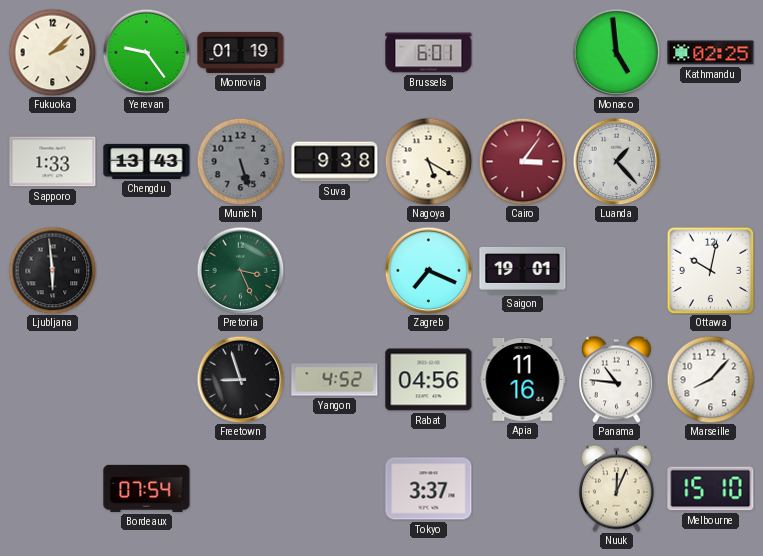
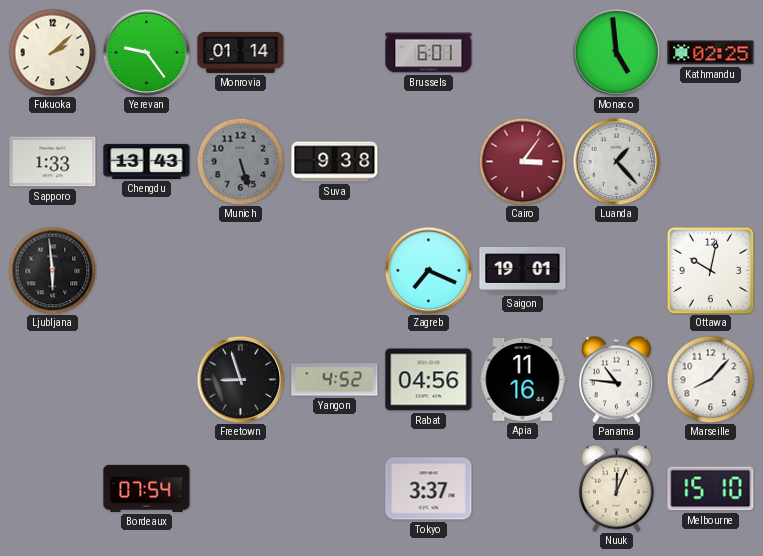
Monrovia: 01:19 -> 01:14
Nagoya: 5:20 -> none
Pretoria: 3:26 -> none
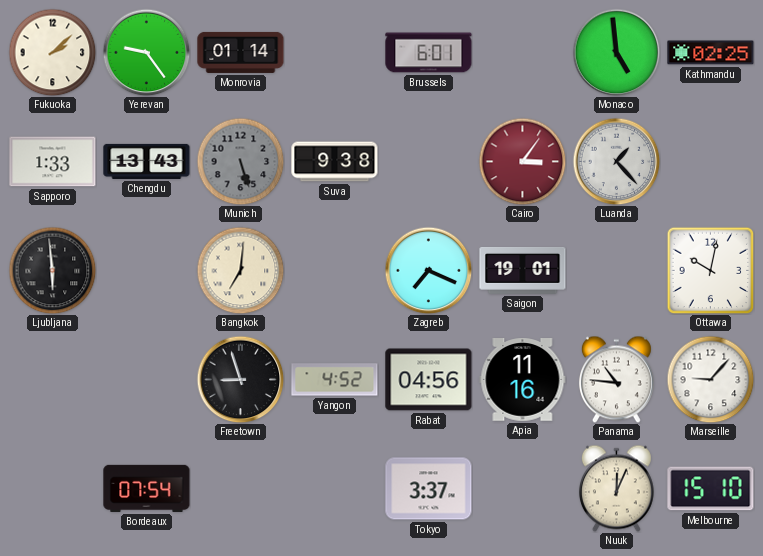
Bangkok: none -> 7:01
Marseille: 8:07 -> 9:07
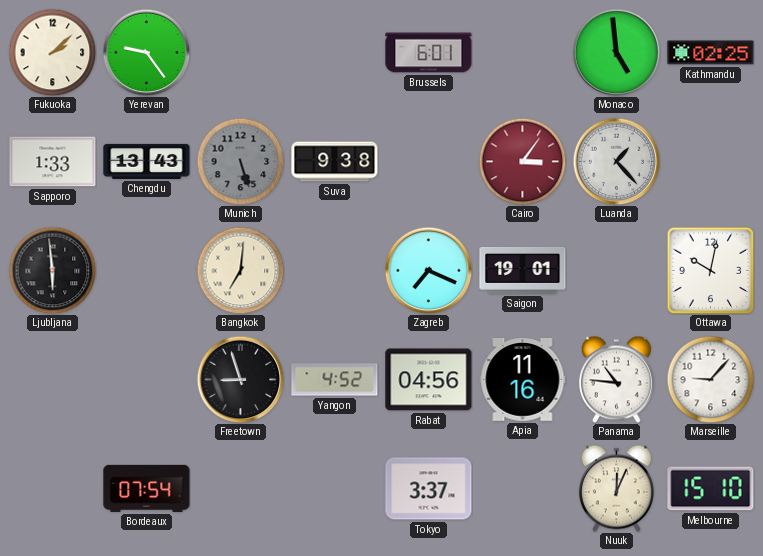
Monrovia: 01:14 -> none
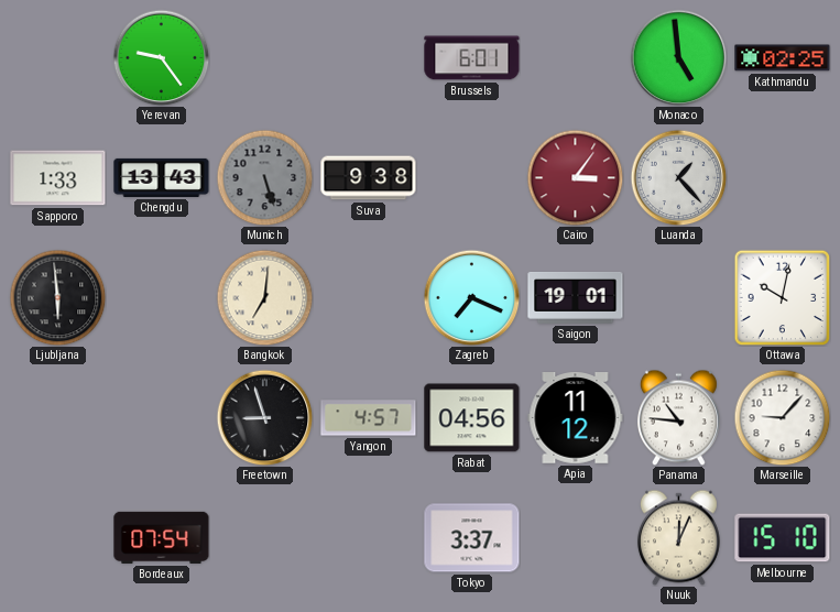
Fukuoka: 2:08 -> none
Yangon: 4:52 -> 4:57
Apia: 11:16 -> 11:12
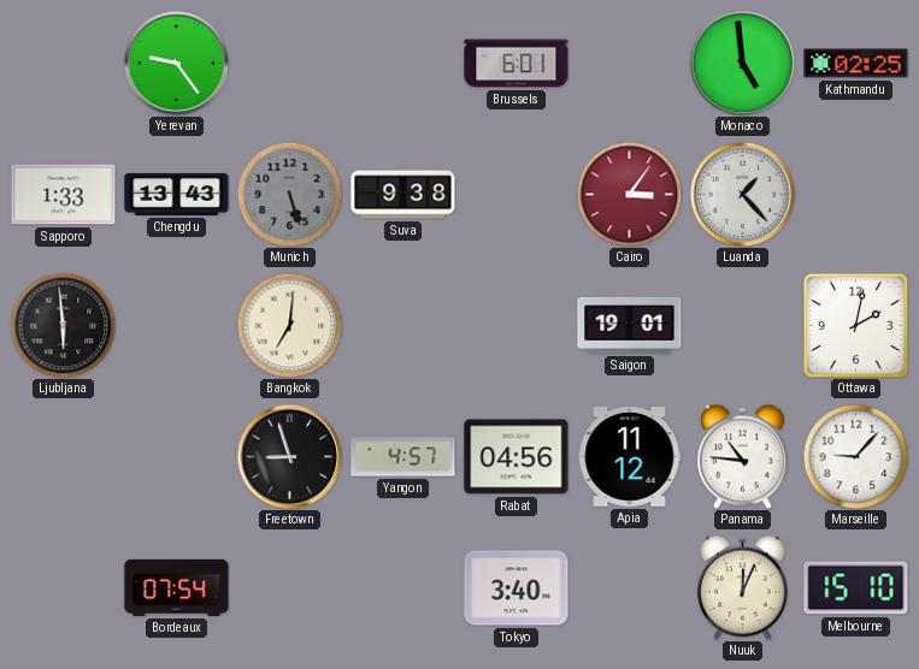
Zagreb: 7:19 -> none
Ottawa: 10:02 -> 2:02
Tokyo: 3:37 -> 3:40
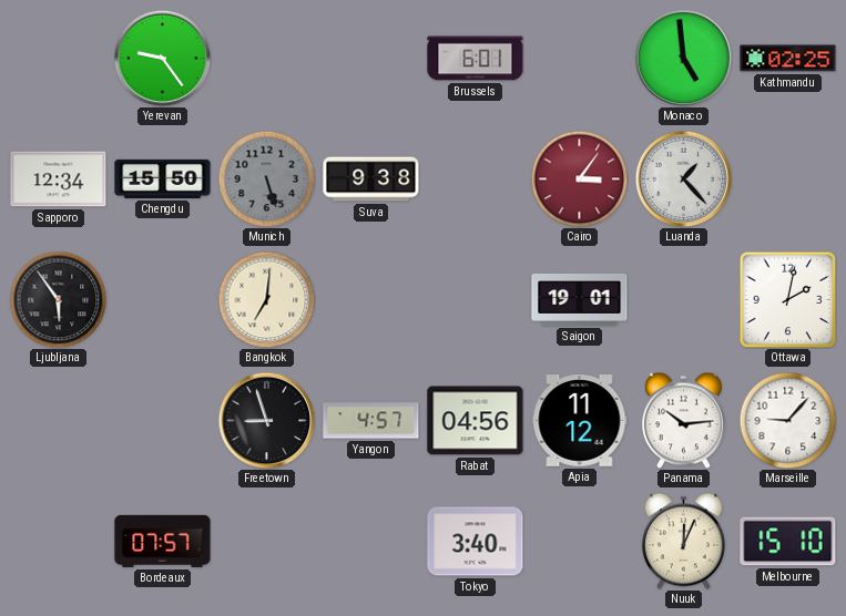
Sapporo: 1:33 -> 12:34
Chengdu: 13:43 -> 15:50
Ljubljana: 5:59 -> 5:54
Panama: 10:46 -> 10:14
Bordeaux: 07:54 -> 07:57
